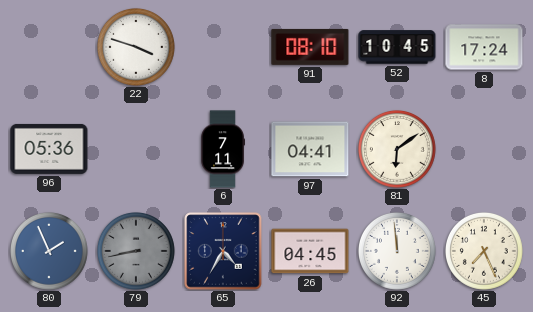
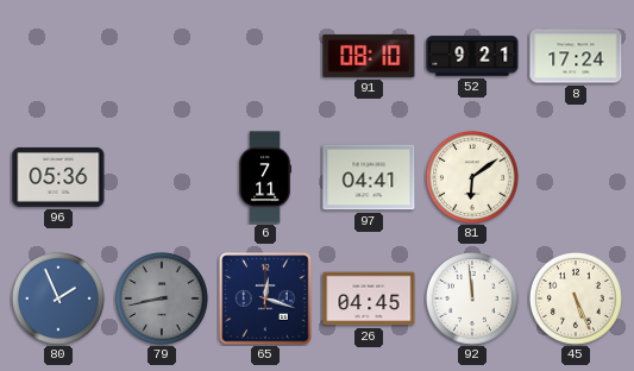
22: 3:48 -> none
52: 10:45 -> 9:21
65: 4:35 -> 12:18
45: 7:26 -> 5:26
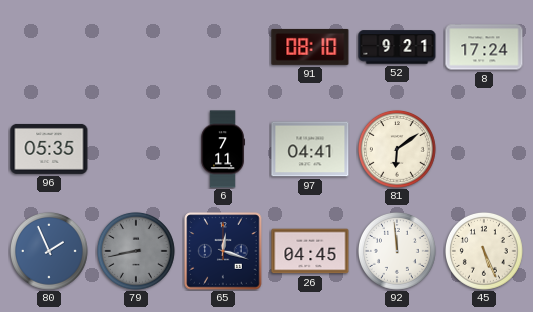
96: 05:36 -> 05:35
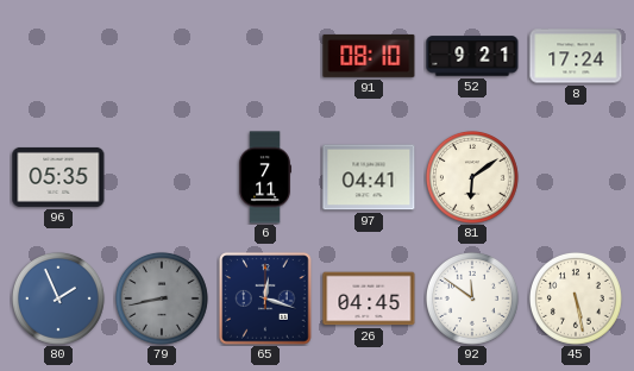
92: 11:59 -> 11:51
45: 5:26 -> 5:28
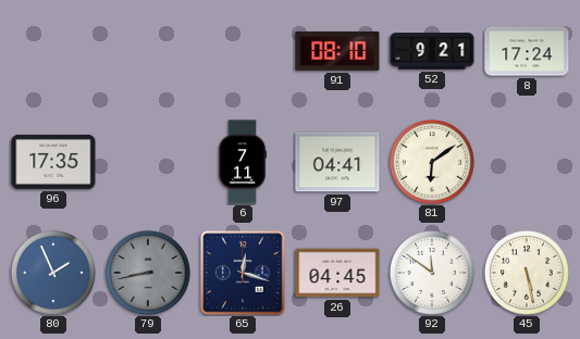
96: 05:35 -> 17:35
